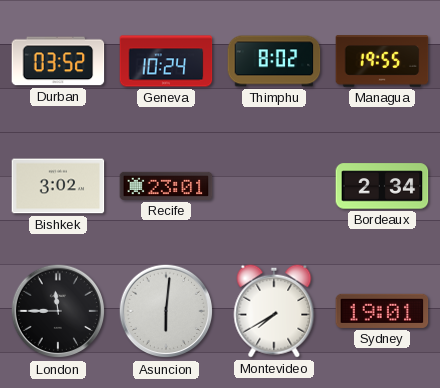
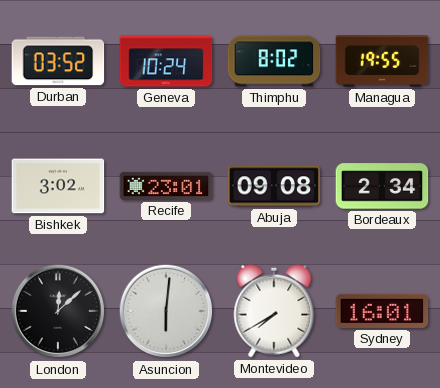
Abuja: none -> 09:08
London: 11:45 -> 12:08
Sydney: 19:01 -> 16:01
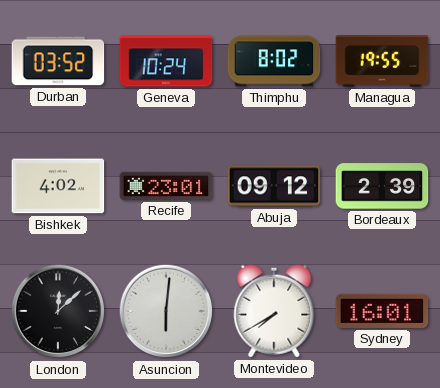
Bishkek: 3:02 -> 4:02
Abuja: 09:08 -> 09:12
Bordeaux: 2:34 -> 2:39
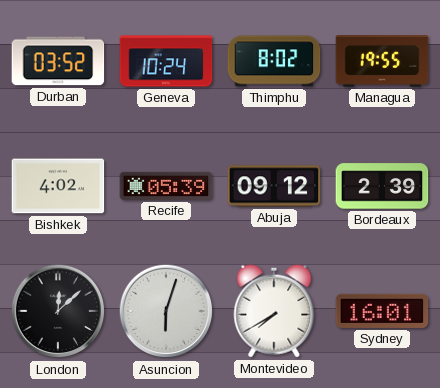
Recife: 23:01 -> 05:39
Asuncion: 6:01 -> 6:03
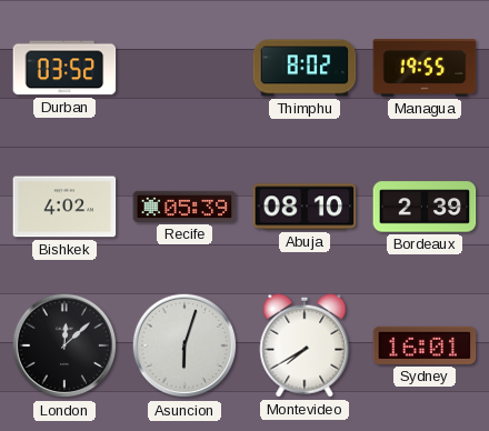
Geneva: 10:24 -> none
Abuja: 09:12 -> 08:10
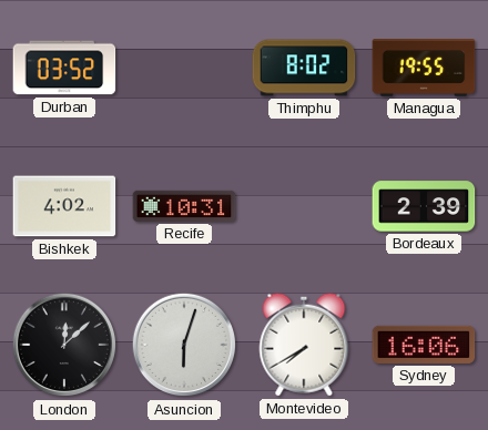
Recife: 05:39 -> 10:31
Abuja: 08:10 -> none
Sydney: 16:01 -> 16:06
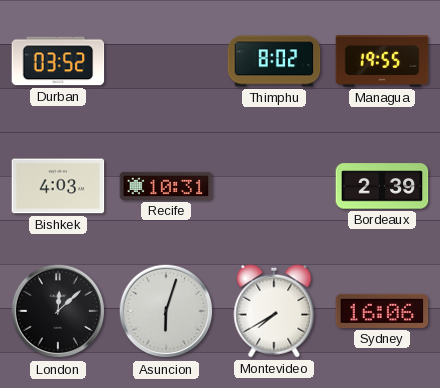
Bishkek: 4:02 -> 4:03
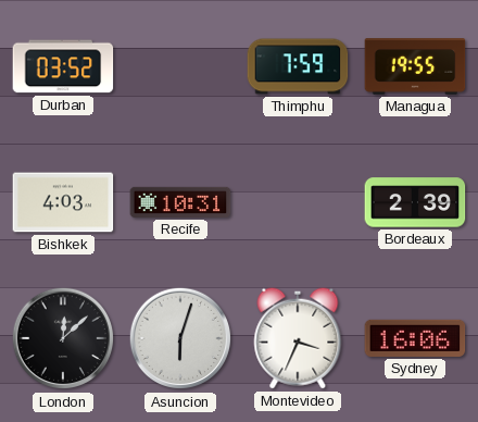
Thimphu: 8:02 -> 7:59
Montevideo: 7:40 -> 3:34
